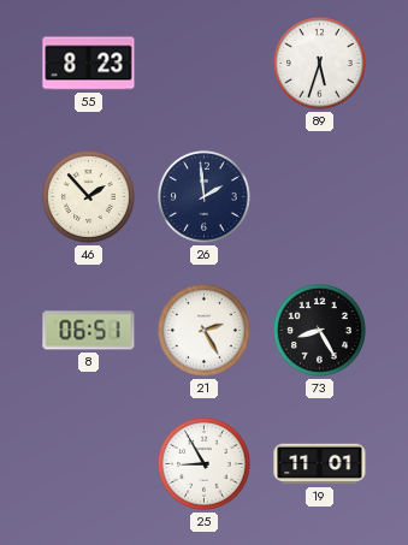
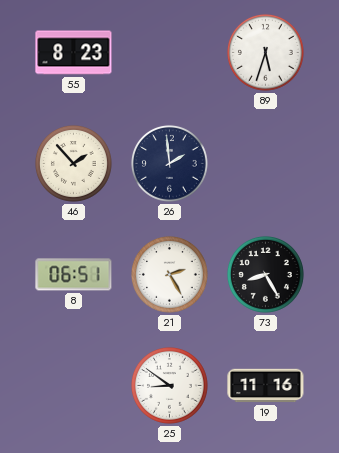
25: 8:55 -> 8:51
19: 11:01 -> 11:16
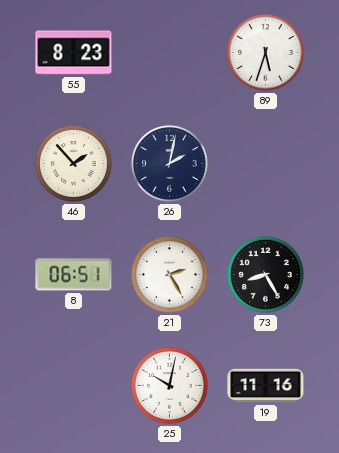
26: 1:59 -> 2:02
25: 8:51 -> 10:02
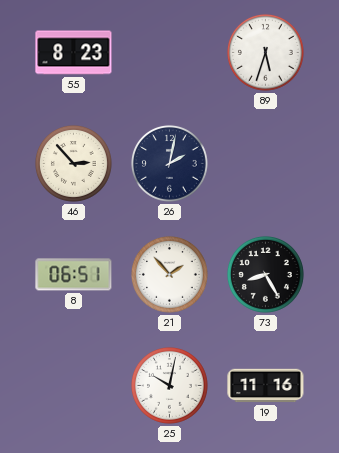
46: 1:53 -> 2:53
21: 2:25 -> 1:53
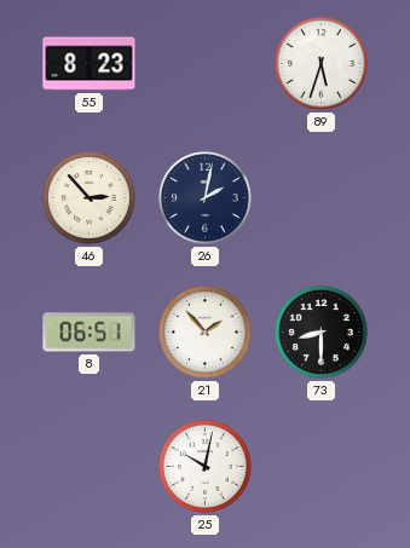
73: 8:25 -> 8:30
19: 11:16 -> none
